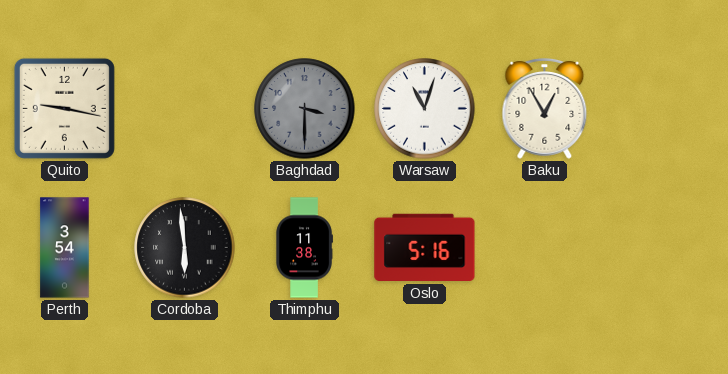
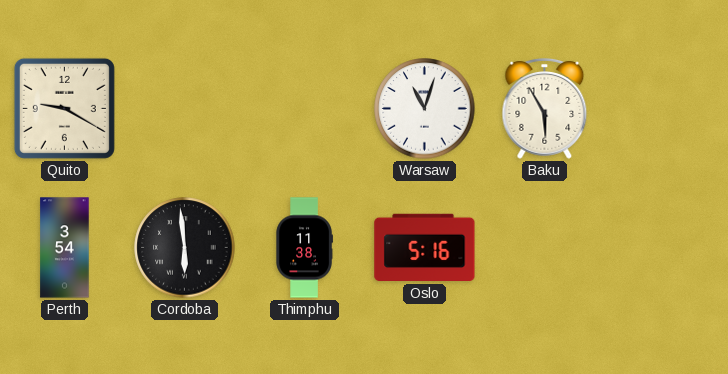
Quito: 9:17 -> 9:20
Baghdad: 3:30 -> none
Baku: 12:55 -> 5:55
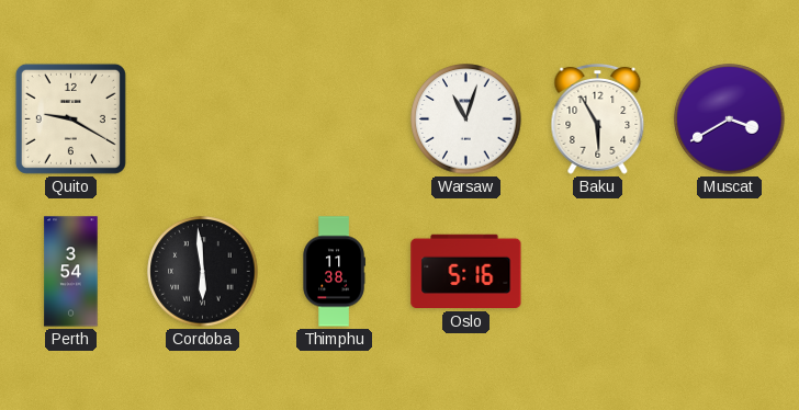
Muscat: none -> 3:40
